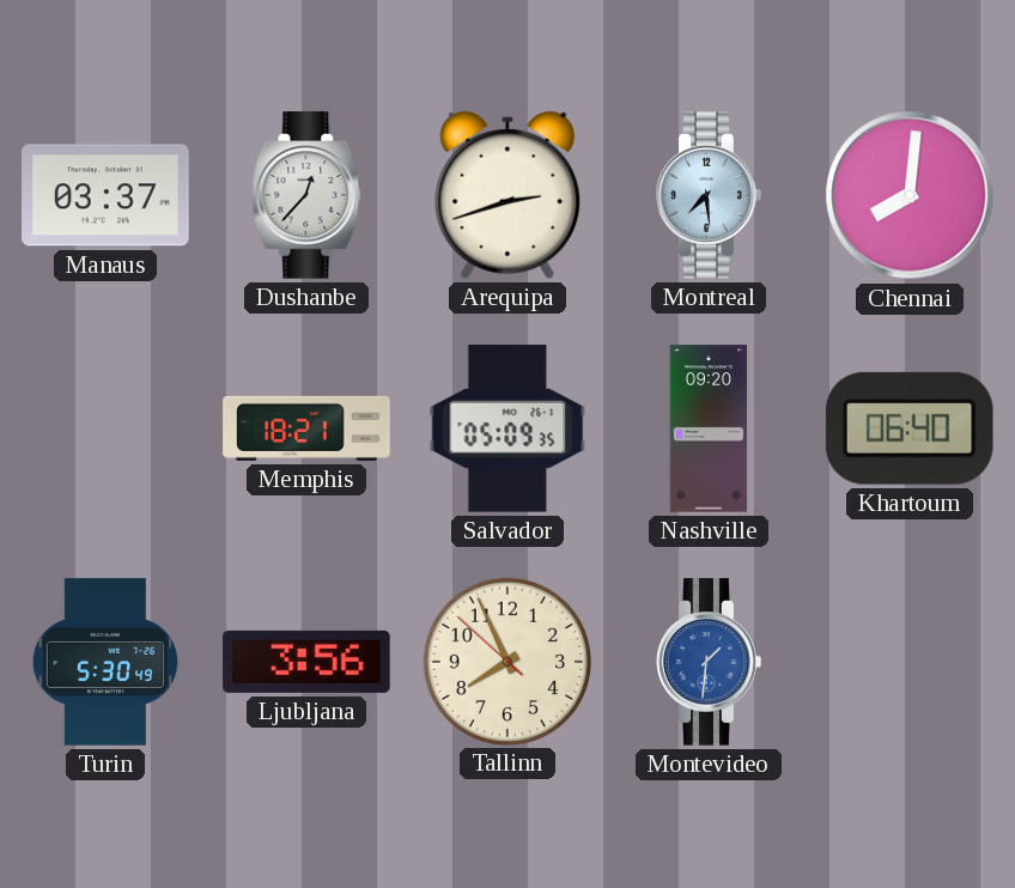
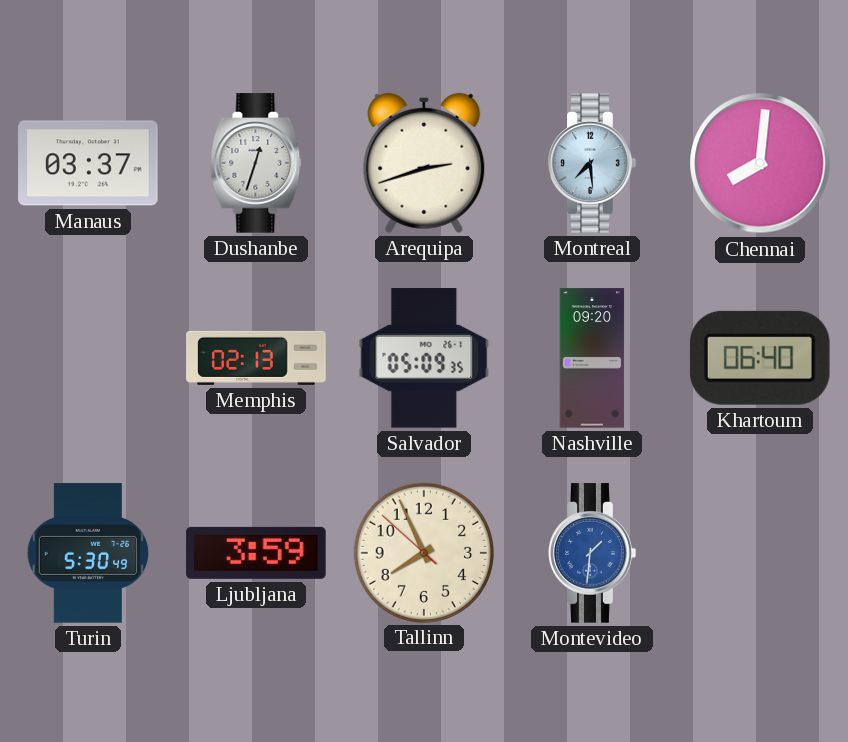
Dushanbe: 12:37 -> 12:33
Memphis: 18:21 -> 02:13
Ljubljana: 3:56 -> 3:59
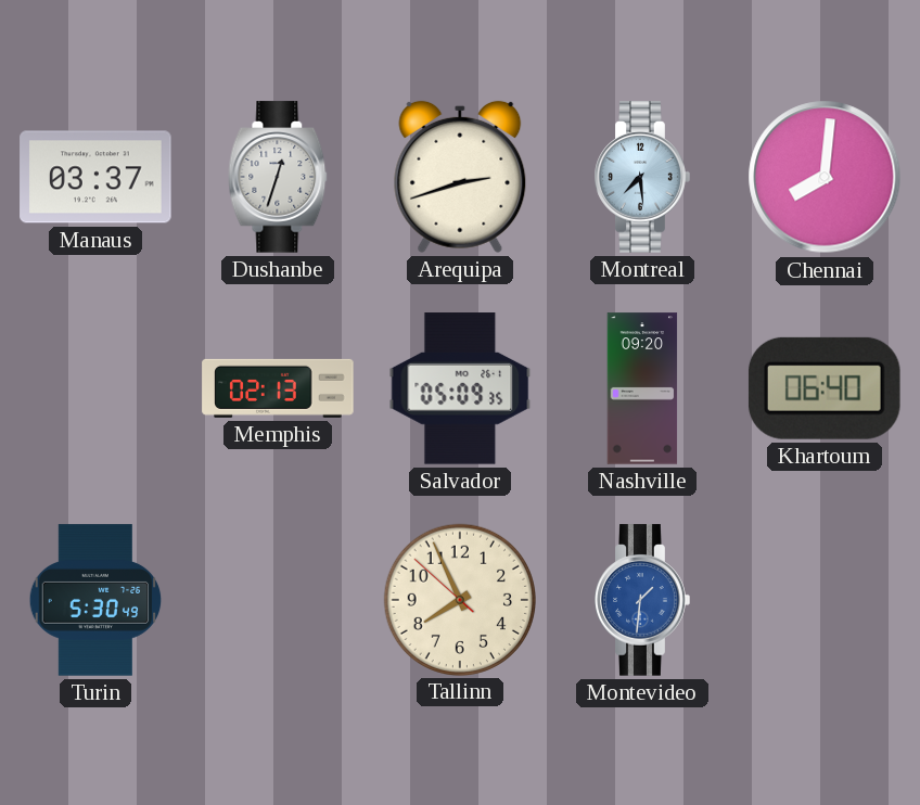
Ljubljana: 3:59 -> none
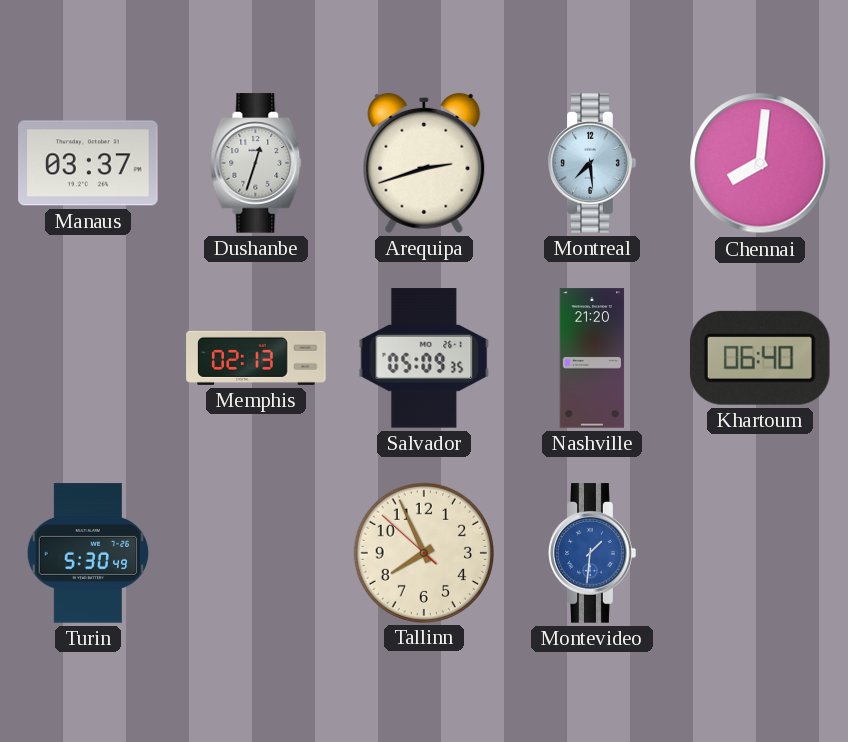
Nashville: 09:20 -> 21:20
